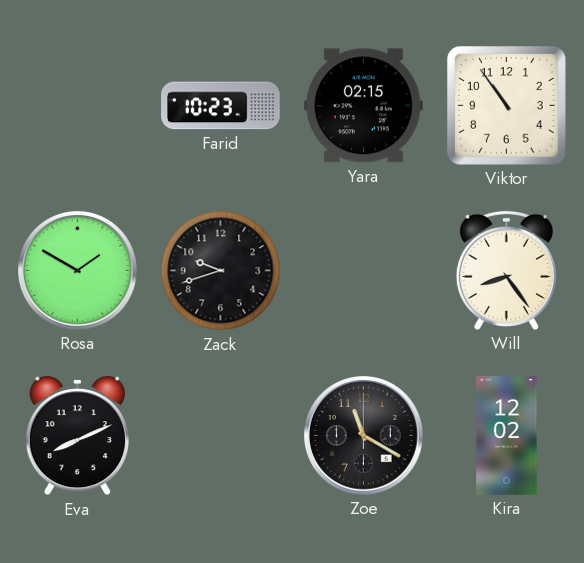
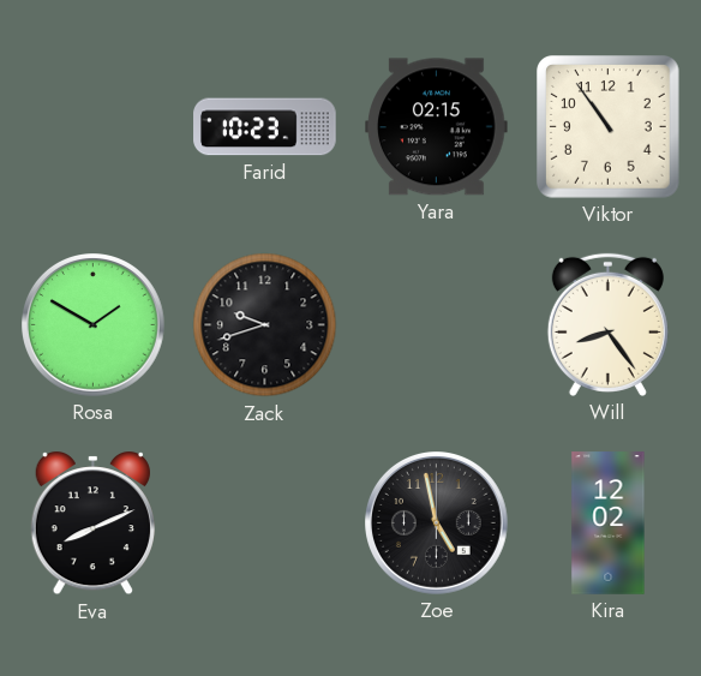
Zoe: 11:20 -> 4:58
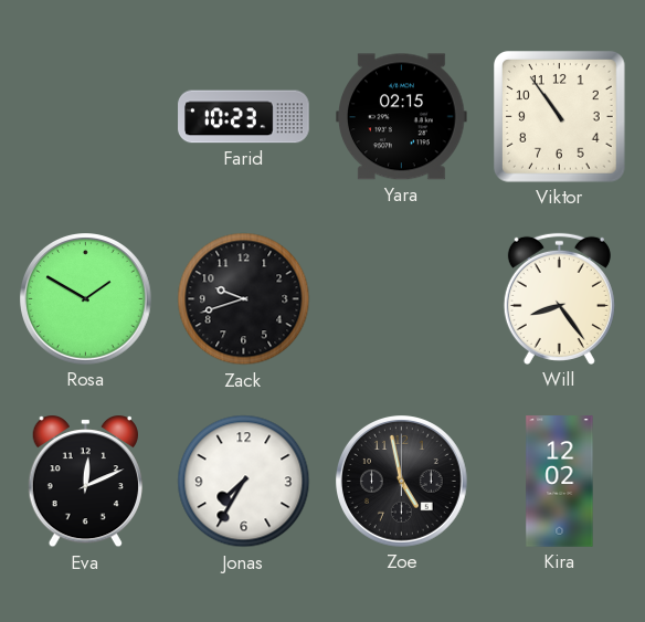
Eva: 8:11 -> 12:11
Jonas: none -> 7:35
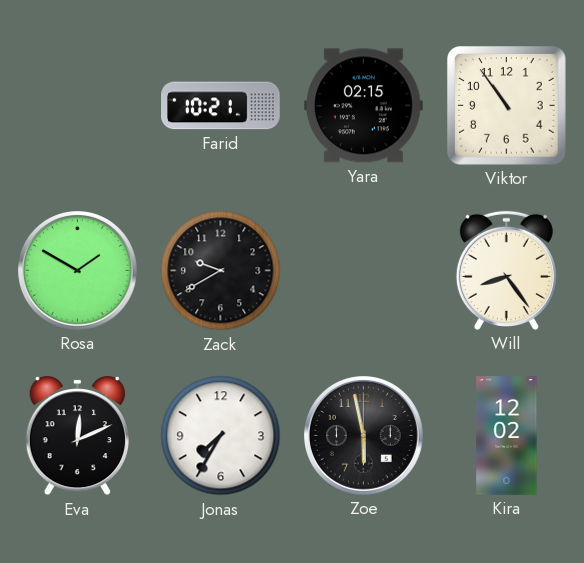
Farid: 10:23 -> 10:21
Zack: 9:42 -> 9:40
Zoe: 4:58 -> 5:58
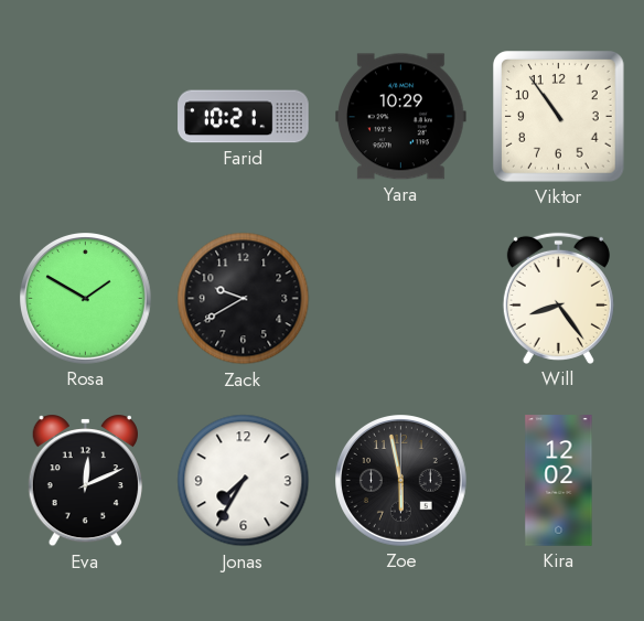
Yara: 02:15 -> 10:29
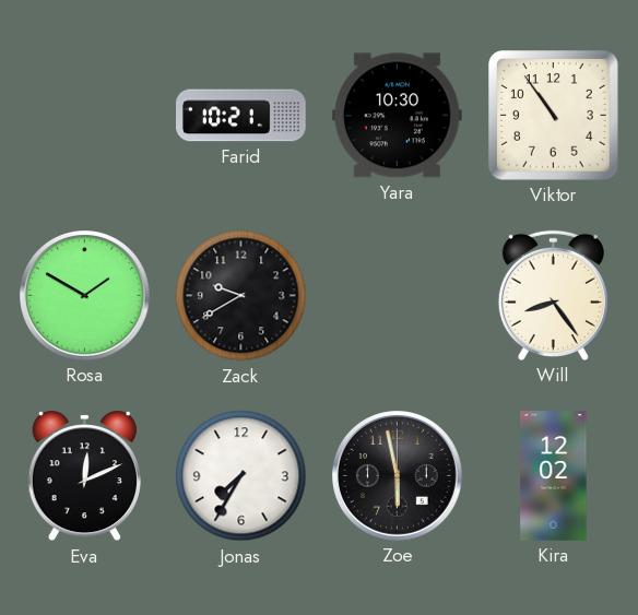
Yara: 10:29 -> 10:30
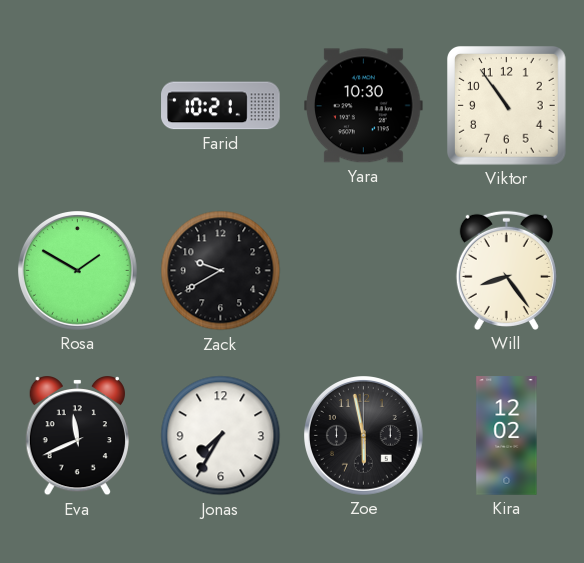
Eva: 12:11 -> 11:41
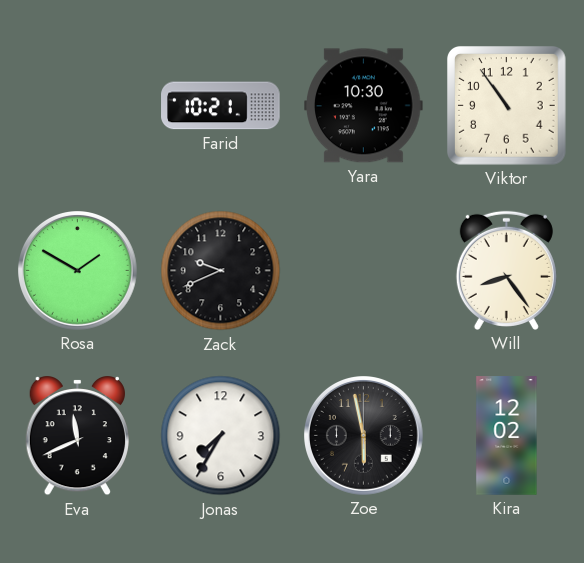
Zack: 9:40 -> 9:41
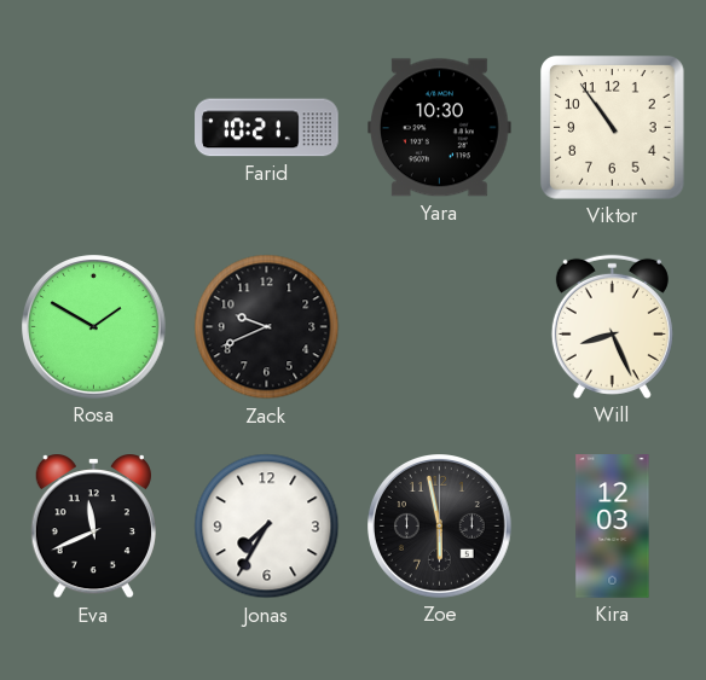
Will: 8:24 -> 8:26
Kira: 12:02 -> 12:03
